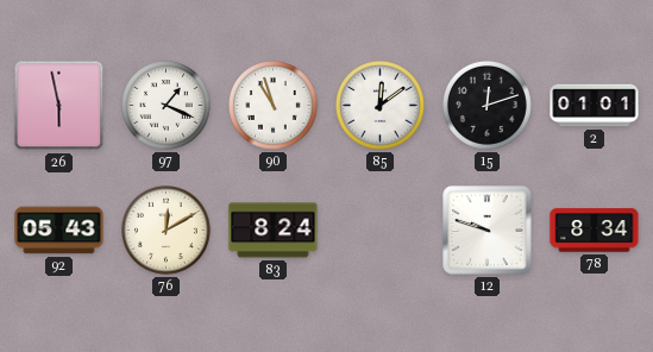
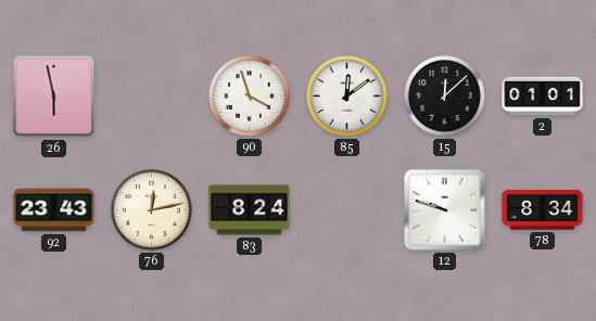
97: 1:19 -> none
90: 10:57 -> 3:57
15: 12:12 -> 12:08
92: 05:43 -> 23:43
76: 12:10 -> 12:13
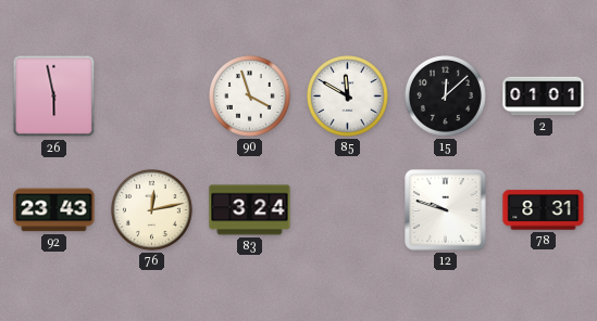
85: 12:09 -> 11:50
83: 8:24 -> 3:24
78: 8:34 -> 8:31
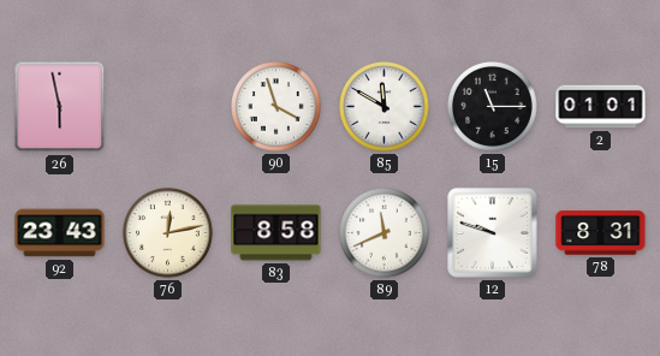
15: 12:08 -> 11:15
83: 3:24 -> 8:58
89: none -> 11:41
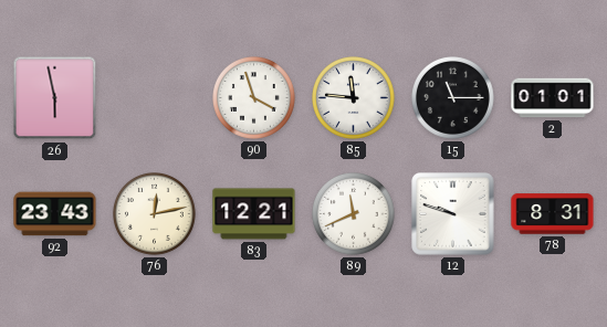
85: 11:50 -> 11:46
83: 8:58 -> 12:21
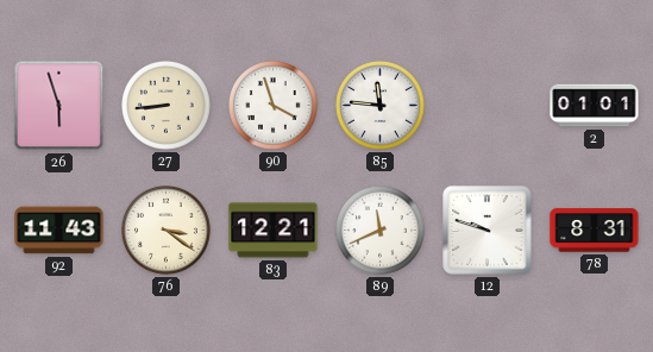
26: 5:58 -> 5:57
27: none -> 8:44
15: 11:15 -> none
92: 23:43 -> 11:43
76: 12:13 -> 3:21
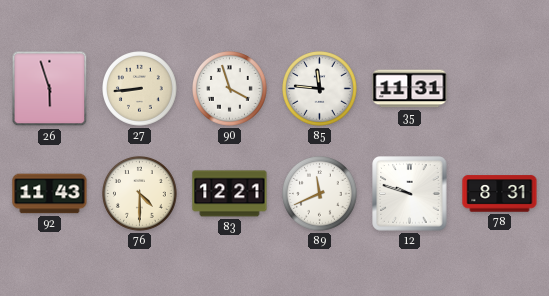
35: none -> 11:31
2: 01:01 -> none
76: 3:21 -> 4:30
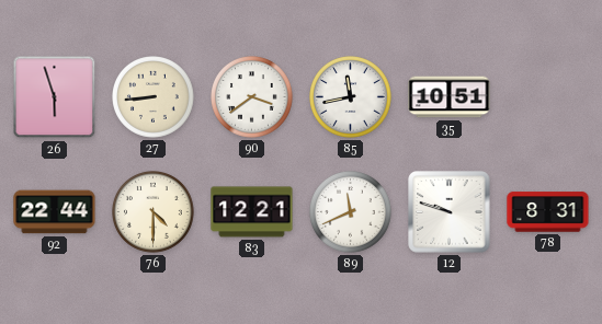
90: 3:57 -> 3:39
85: 11:46 -> 11:43
35: 11:31 -> 10:51
92: 11:43 -> 22:44
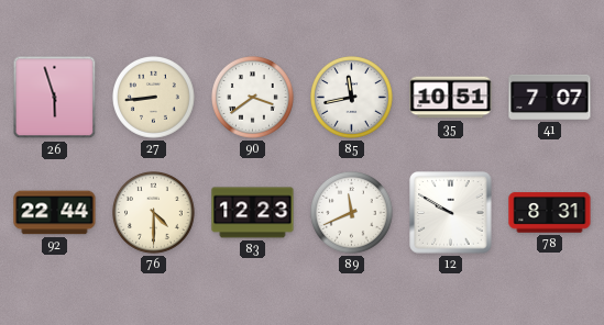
41: none -> 7:07
83: 12:21 -> 12:23
12: 9:48 -> 9:50
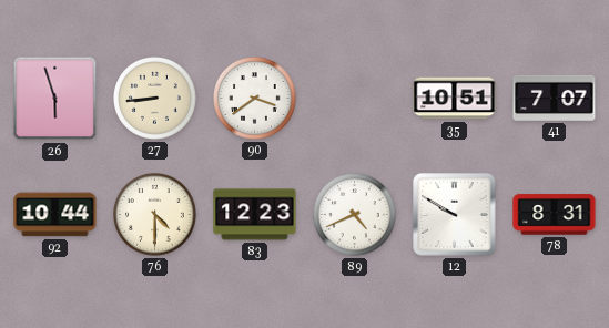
85: 11:43 -> none
92: 22:44 -> 10:44
89: 11:41 -> 4:41
